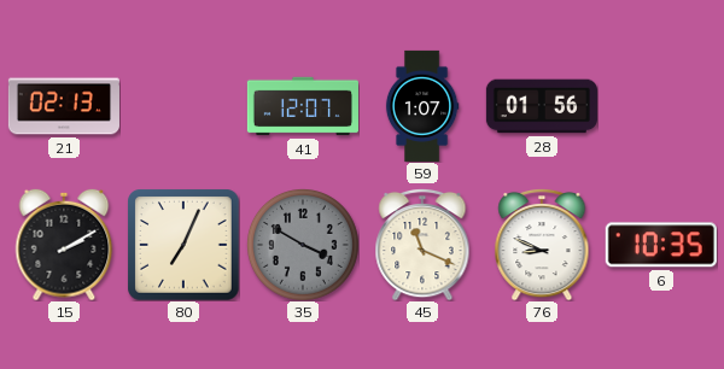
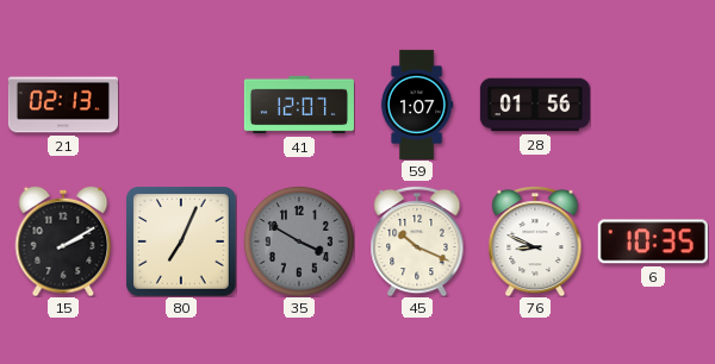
45: 11:19 -> 10:19
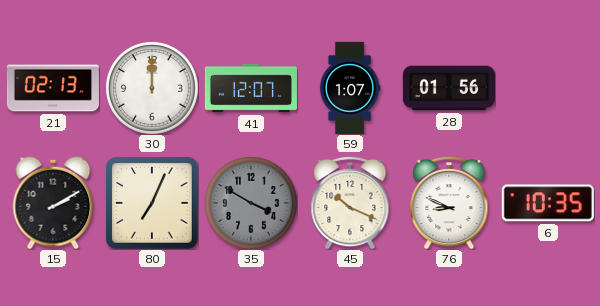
30: none -> 12:00
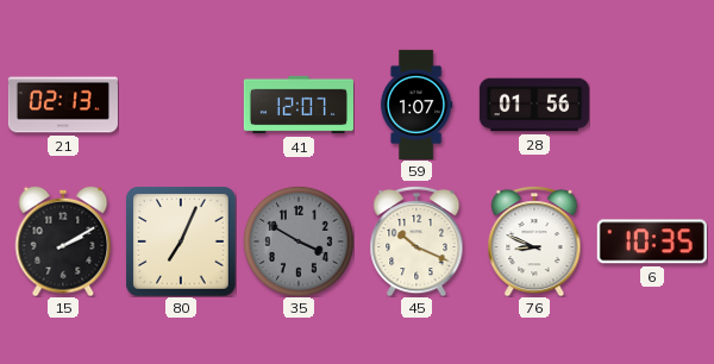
30: 12:00 -> none
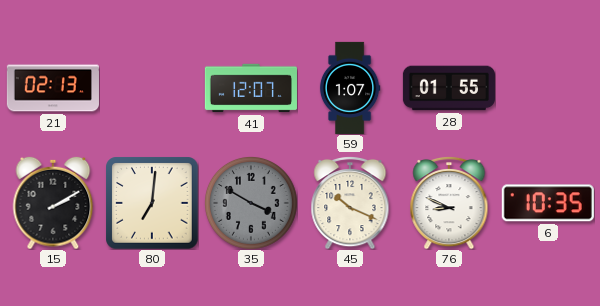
28: 01:56 -> 01:55
80: 7:04 -> 7:01
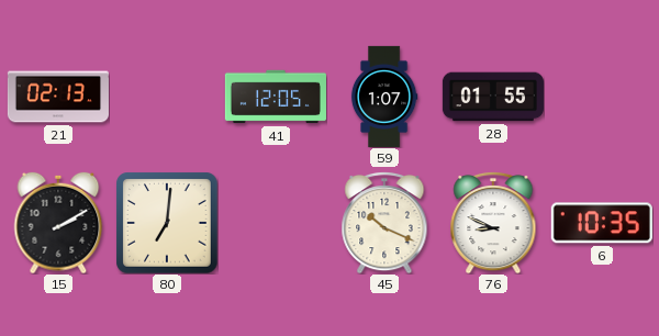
41: 12:07 -> 12:05
35: 3:50 -> none
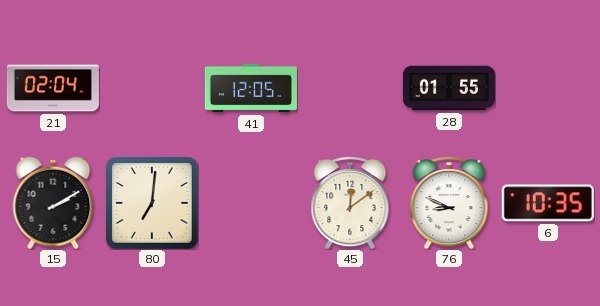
21: 02:13 -> 02:04
59: 1:07 -> none
45: 10:19 -> 12:09
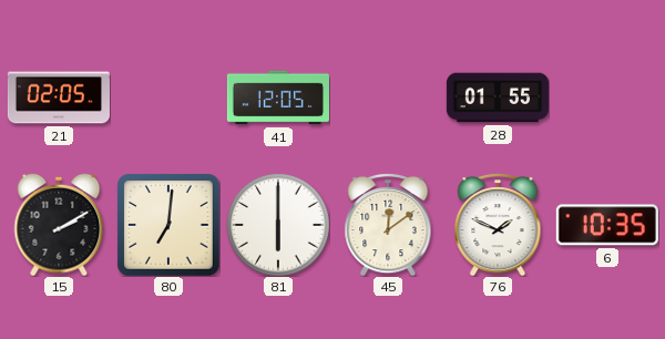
21: 02:04 -> 02:05
81: none -> 6:00
76: 8:49 -> 1:49
